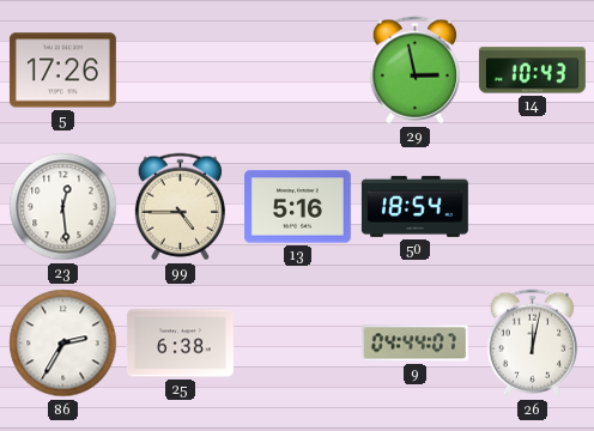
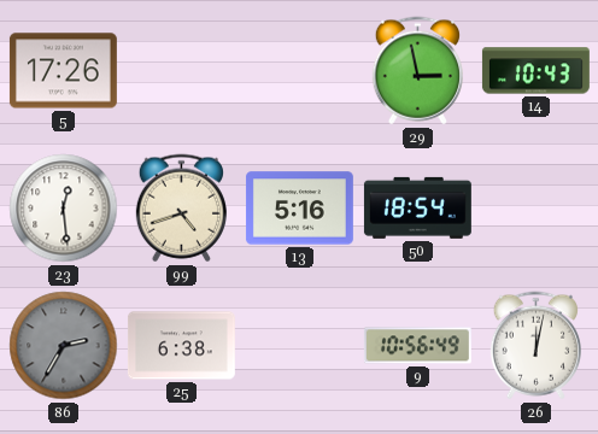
99: 4:45 -> 4:42
86 dial: white -> grey
9: 04:44 -> 10:56
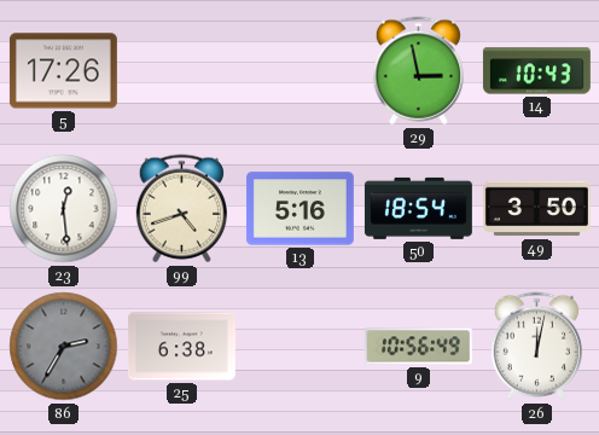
49: none -> 3:50
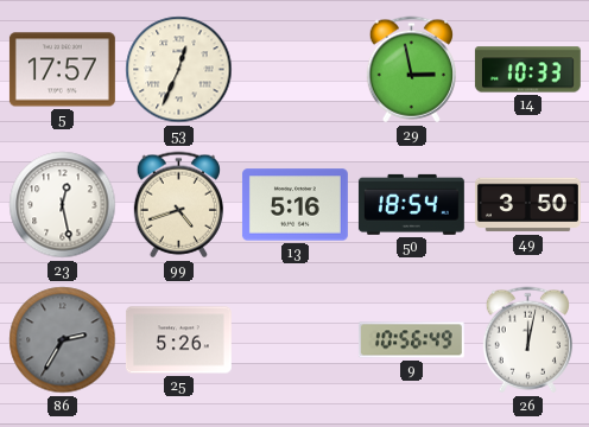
5: 17:26 -> 17:57
53: none -> 12:34
14: 10:43 -> 10:33
23: 12:29 -> 12:28
25: 6:38 -> 5:26
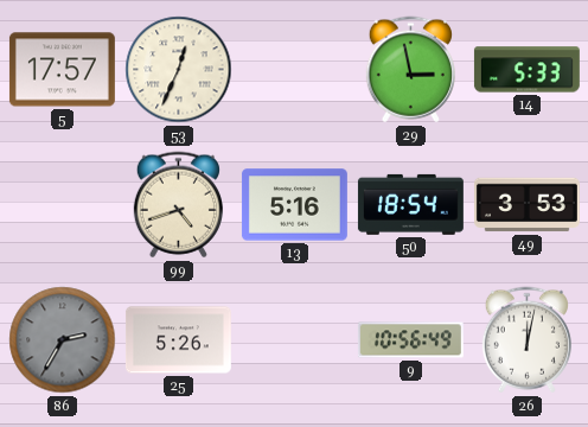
14: 10:33 -> 5:33
23: 12:28 -> none
49: 3:50 -> 3:53
